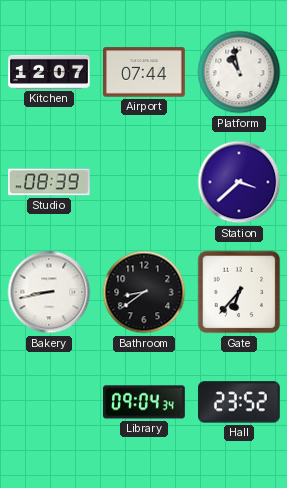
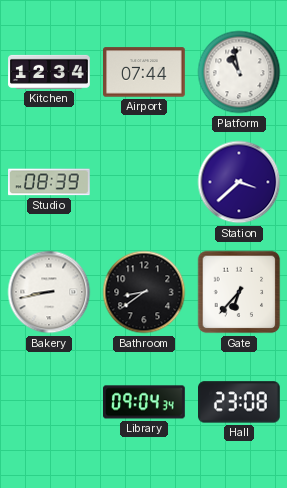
Kitchen: 12:07 -> 12:34
Hall: 23:52 -> 23:08
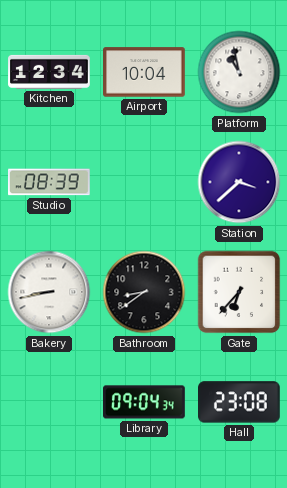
Airport: 07:44 -> 10:04
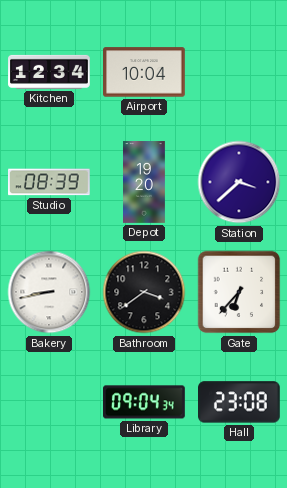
Platform: 10:58 -> none
Depot: none -> 19:20
Bathroom: 8:39 -> 3:39
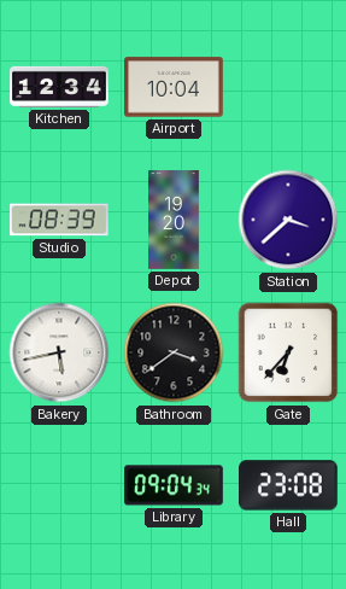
Bakery: 8:43 -> 5:43
